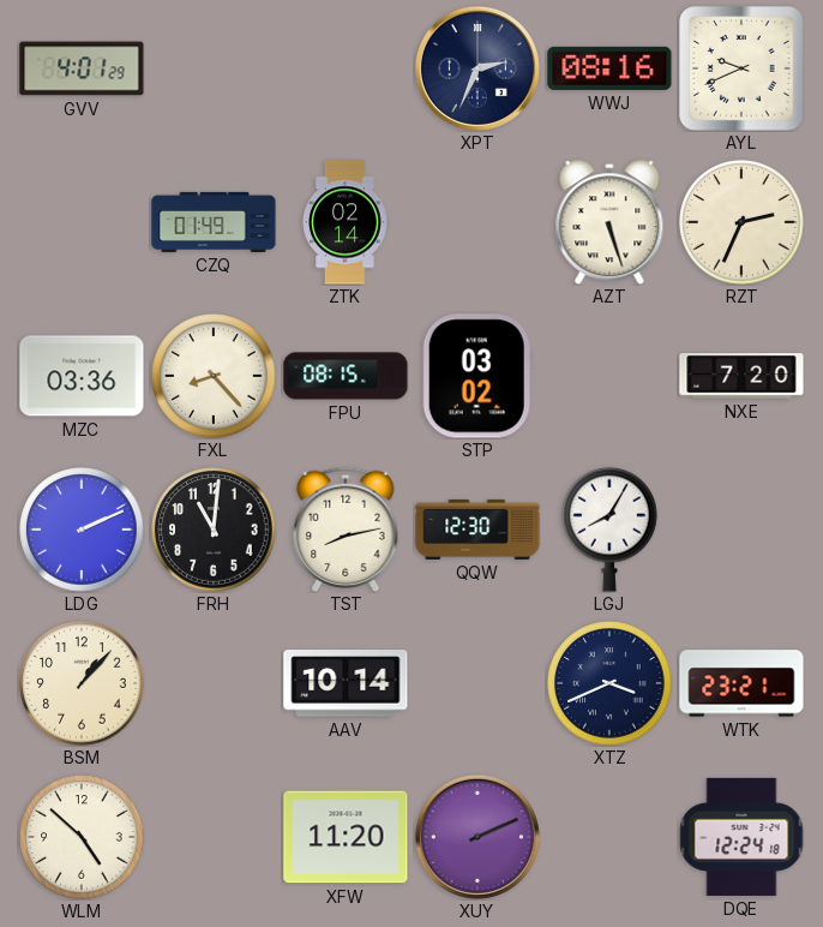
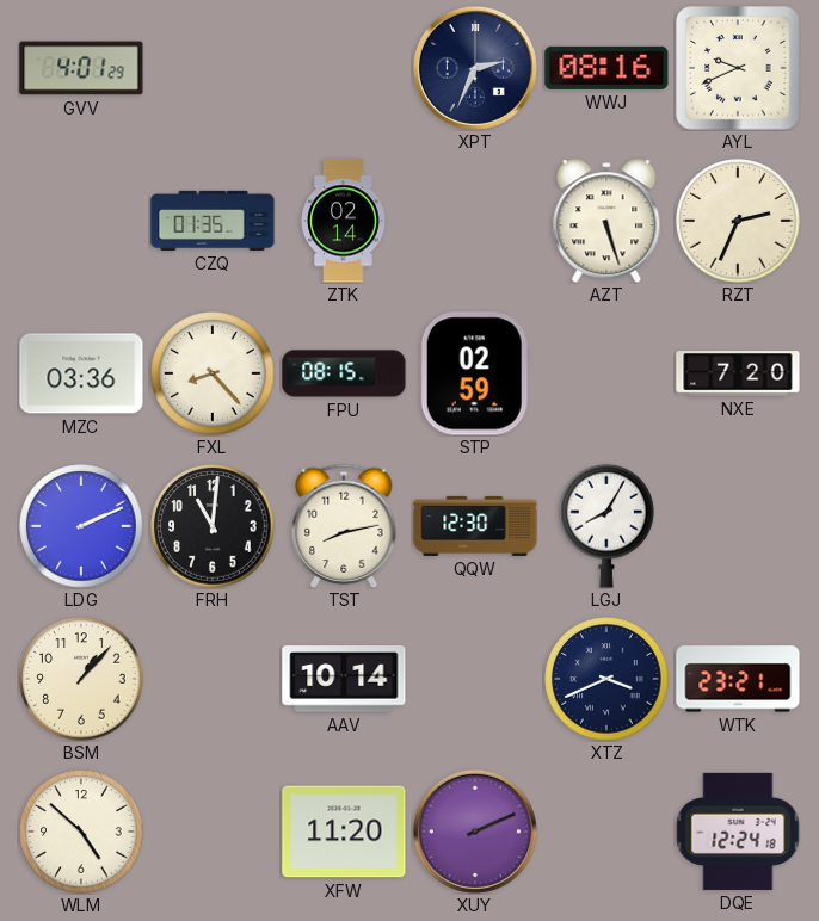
CZQ: 01:49 -> 01:35
STP: 03:02 -> 02:59
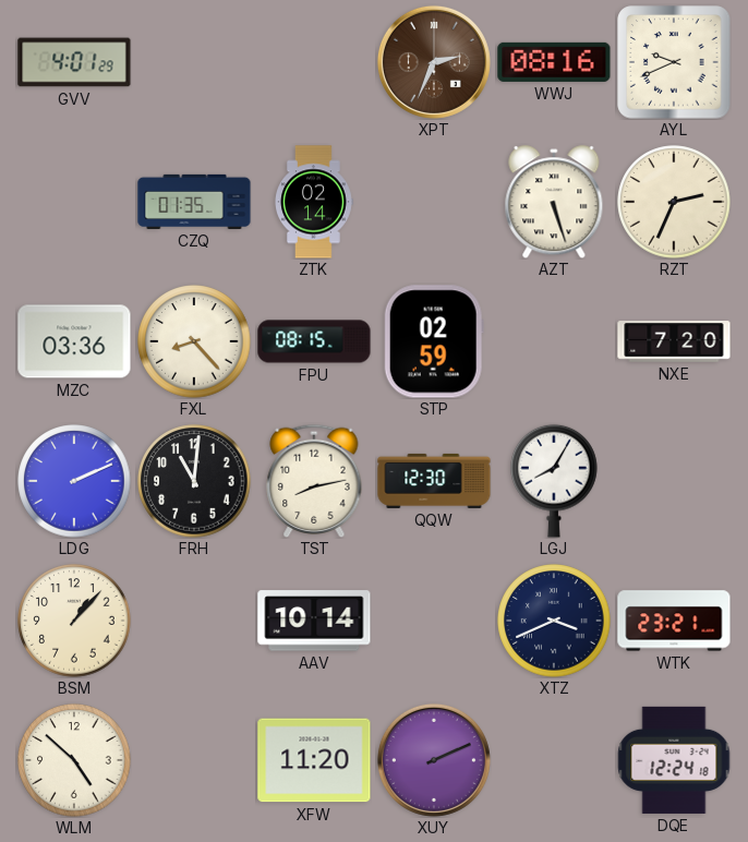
XPT dial: navy -> brown
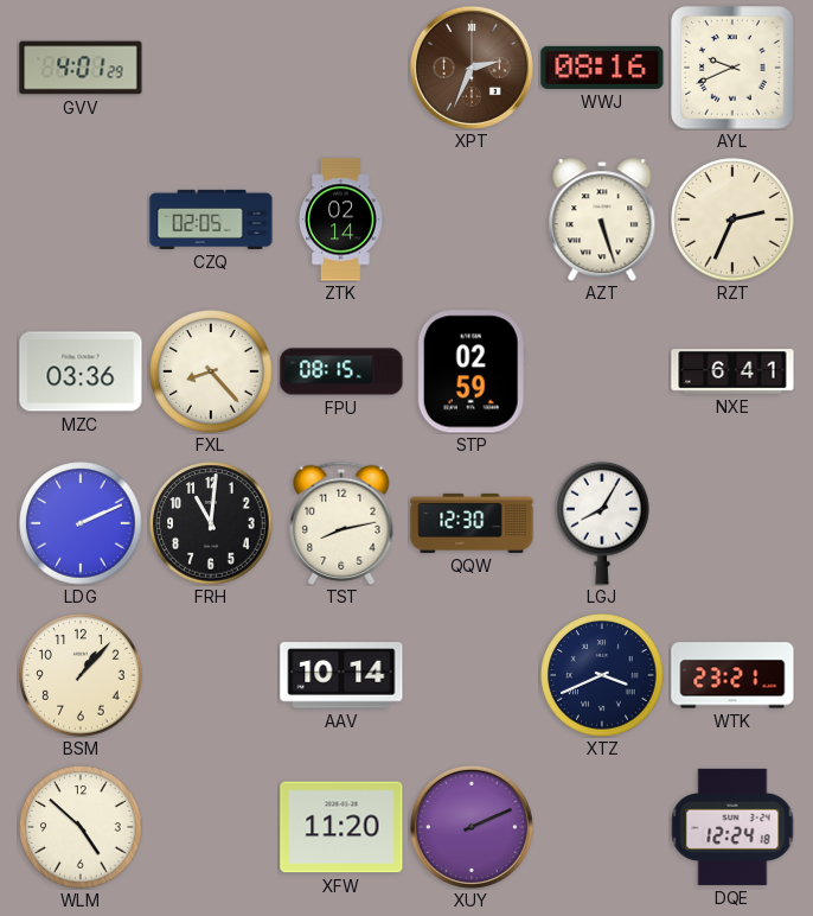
CZQ: 01:35 -> 02:05
NXE: 7:20 -> 6:41
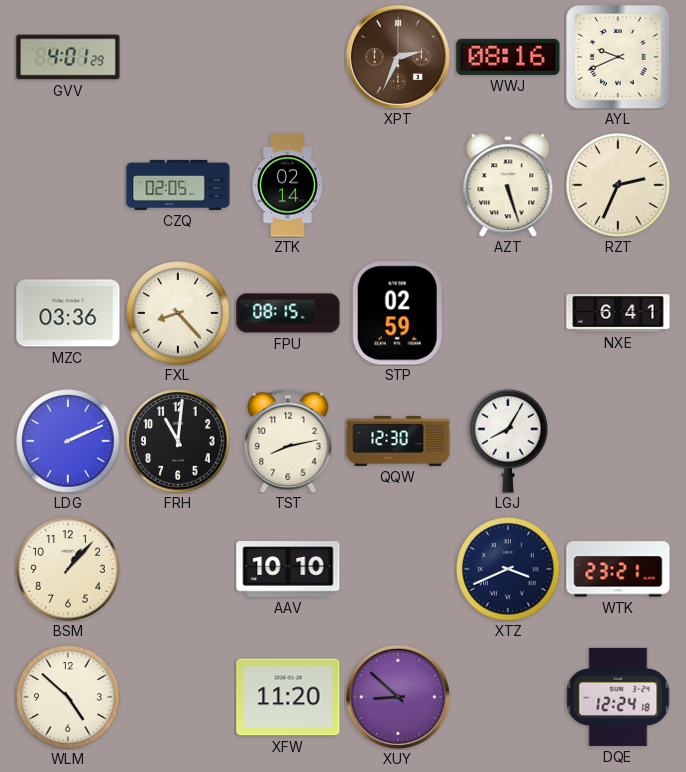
AAV: 10:14 -> 10:10
XUY: 2:11 -> 8:52
